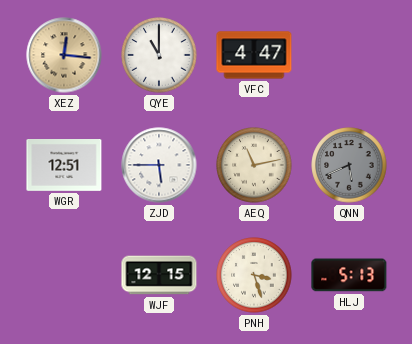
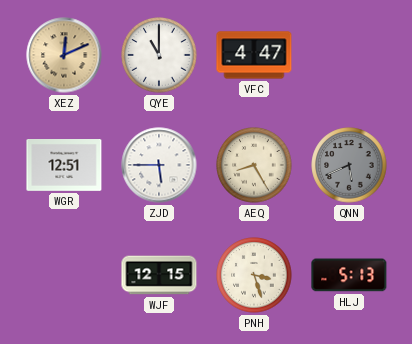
XEZ: 12:16 -> 12:11
AEQ: 11:13 -> 8:25
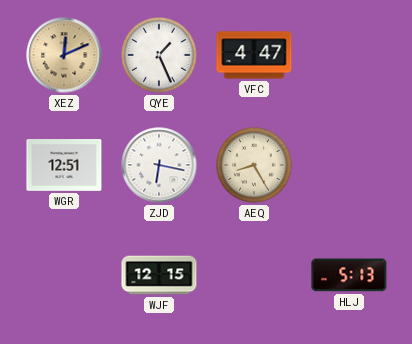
QYE: 11:00 -> 1:26
ZJD: 5:45 -> 6:17
QNN: 5:41 -> none
PNH: 3:27 -> none
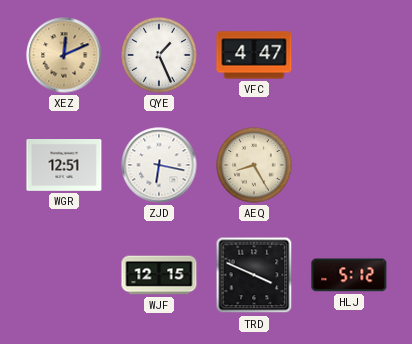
TRD: none -> 3:49
HLJ: 5:13 -> 5:12
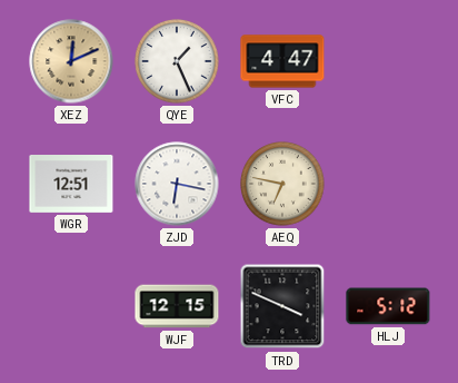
AEQ: 8:25 -> 6:47
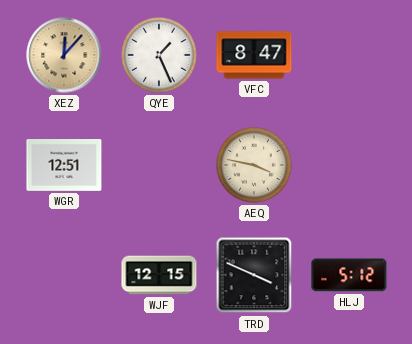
XEZ: 12:11 -> 12:07
VFC: 4:47 -> 8:47
ZJD: 6:17 -> none
AEQ: 6:47 -> 3:47
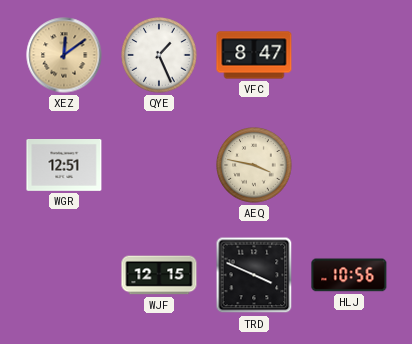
XEZ: 12:07 -> 12:09
HLJ: 5:12 -> 10:56
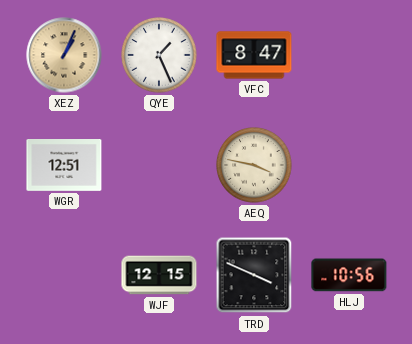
XEZ: 12:09 -> 1:04
